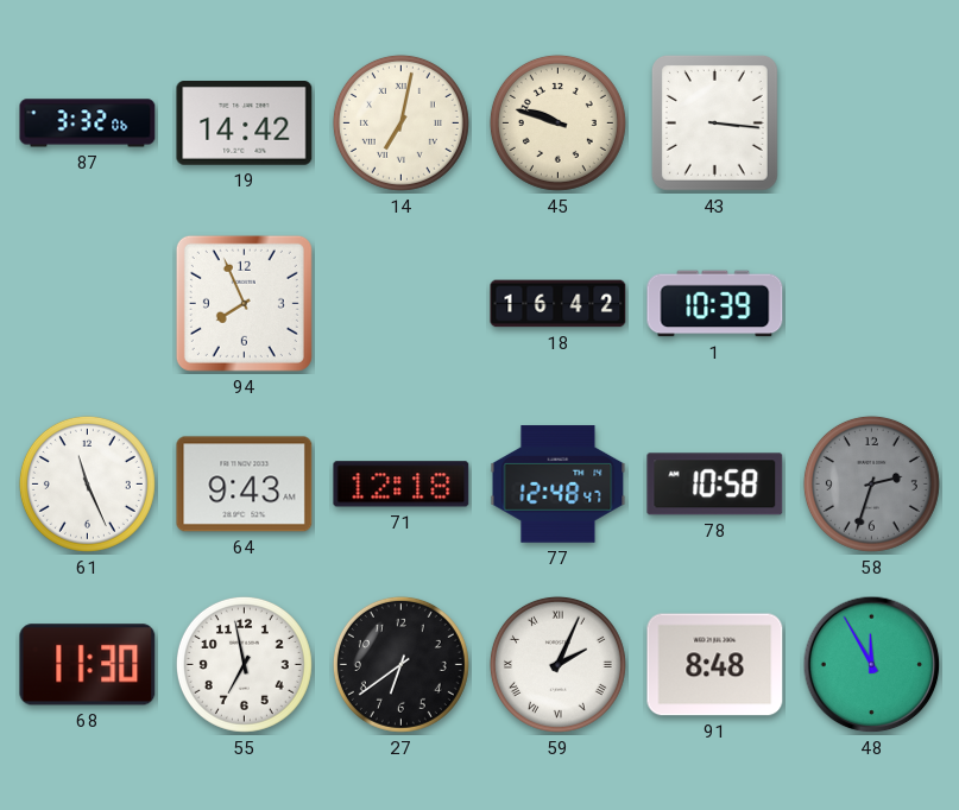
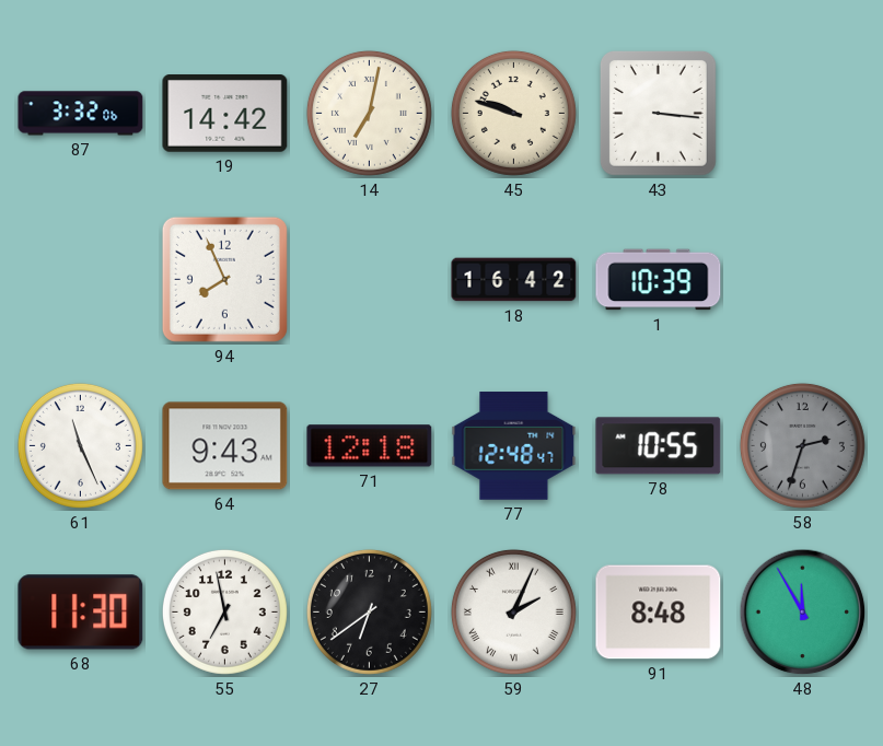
78: 10:58 -> 10:55
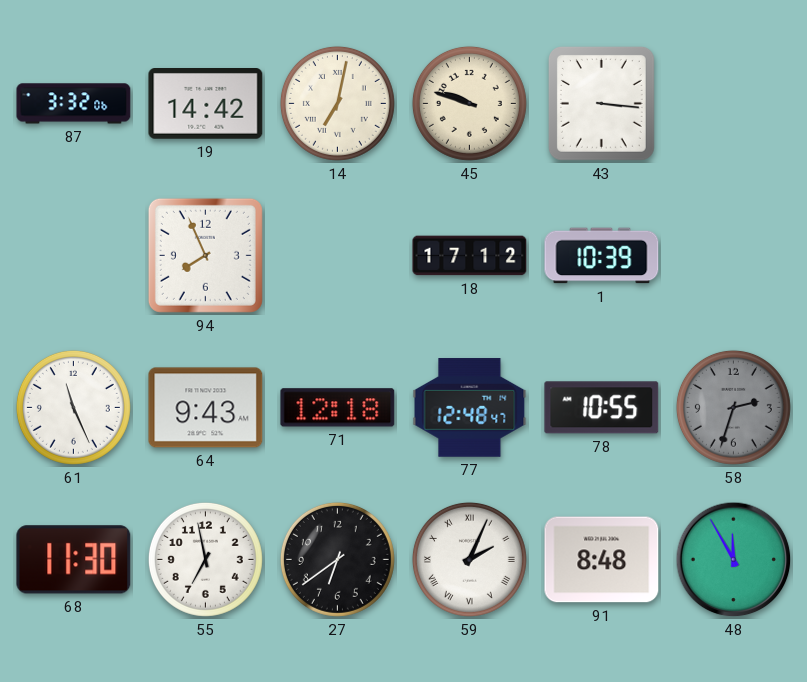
18: 16:42 -> 17:12
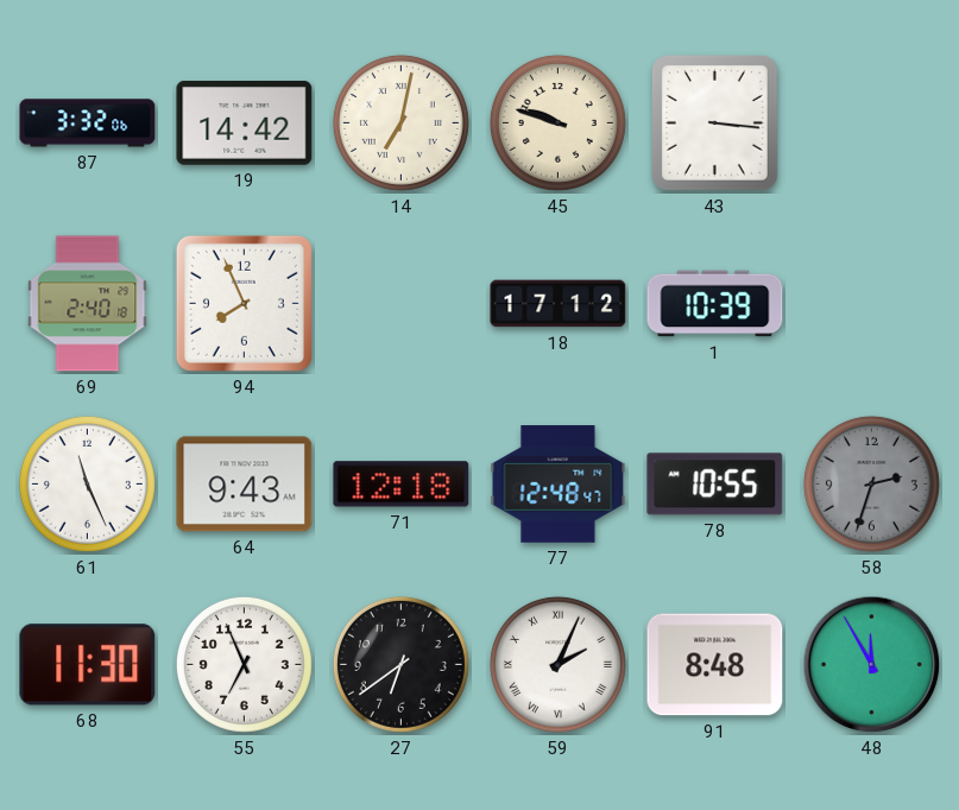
69: none -> 2:40
55: 6:58 -> 6:56
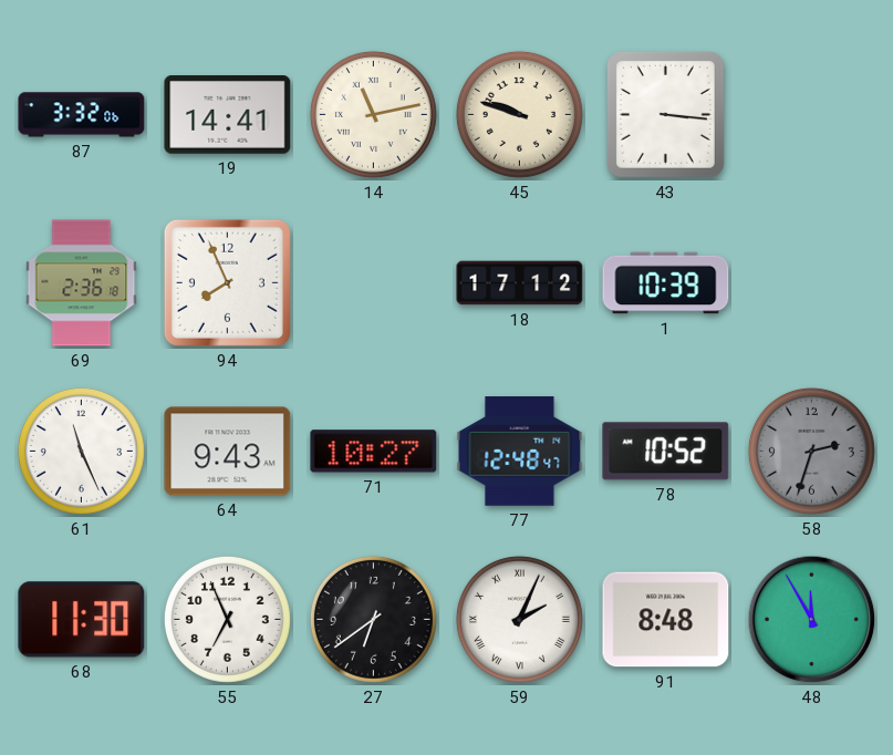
19: 14:42 -> 14:41
14: 7:02 -> 11:13
69: 2:40 -> 2:36
71: 12:18 -> 10:27
78: 10:55 -> 10:52
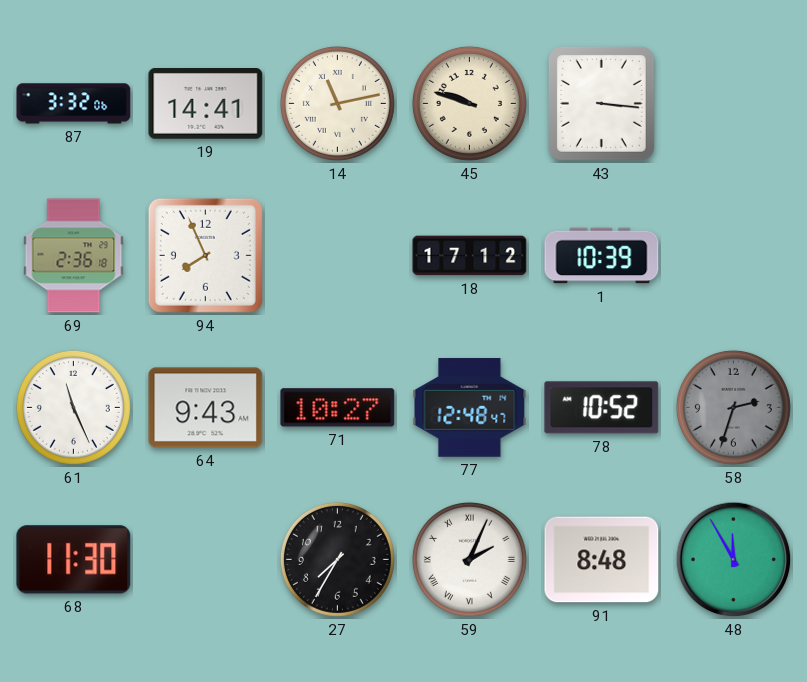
55: 6:56 -> none
27: 6:39 -> 7:35
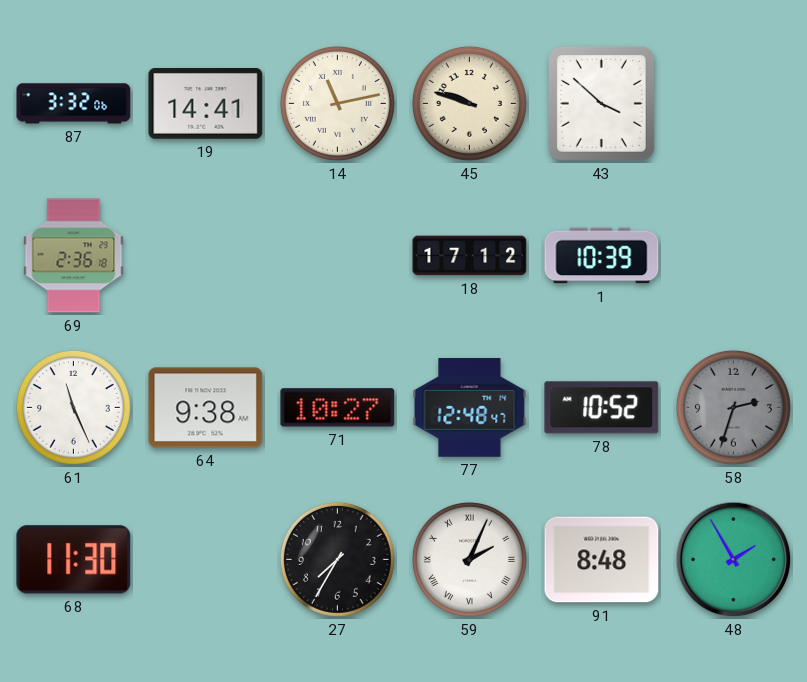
43: 3:16 -> 3:52
94: 7:56 -> none
64: 9:43 -> 9:38
48: 11:55 -> 1:55
